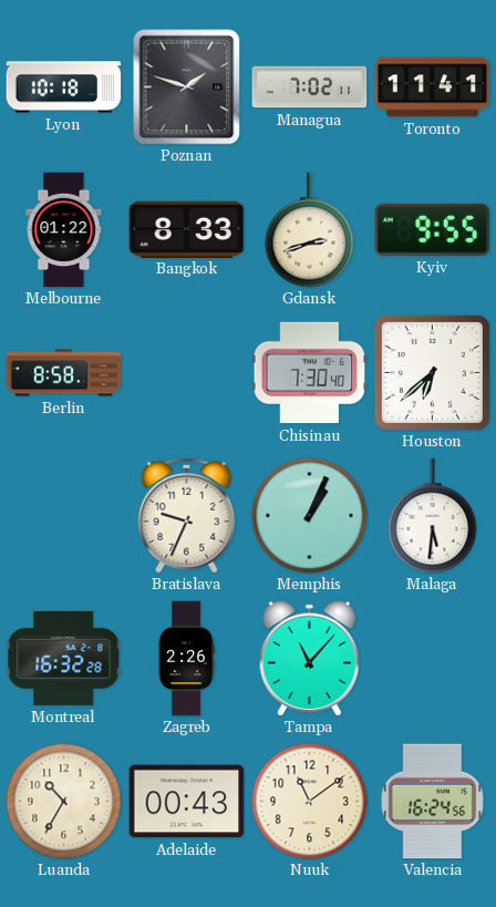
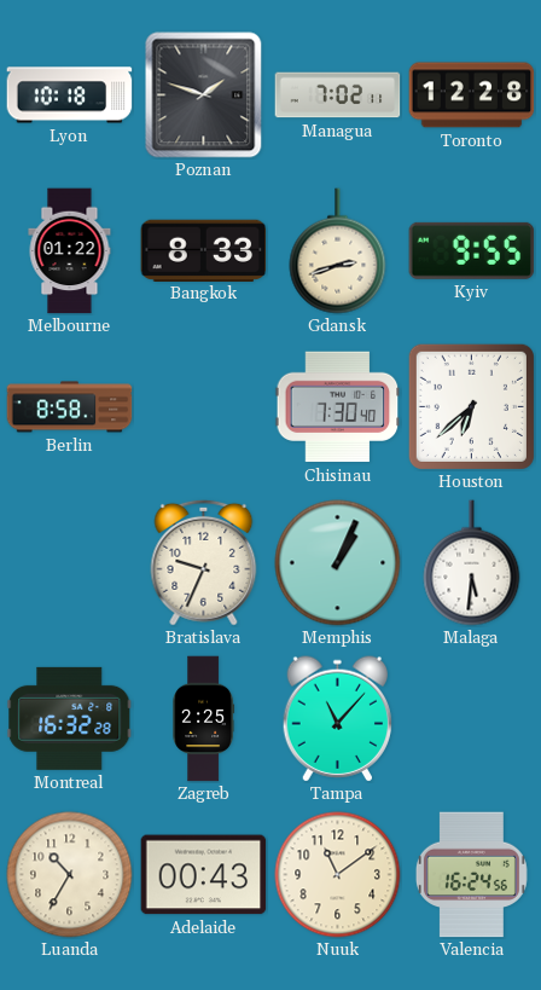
Toronto: 11:41 -> 12:28
Zagreb: 2:26 -> 2:25
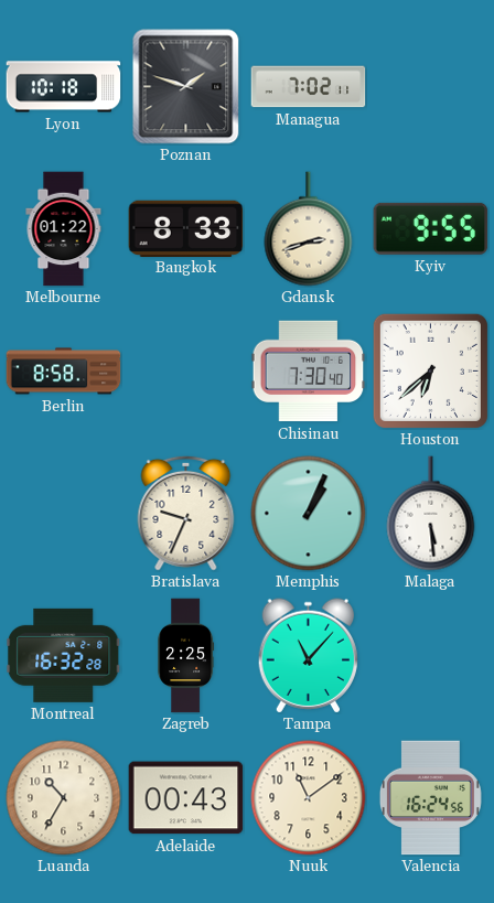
Toronto: 12:28 -> none
Malaga: 5:31 -> 5:29
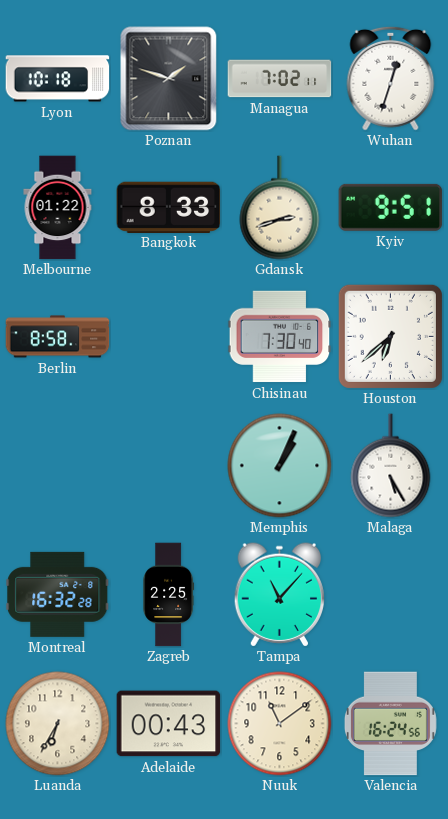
Wuhan: none -> 12:33
Kyiv: 9:55 -> 9:51
Bratislava: 9:34 -> none
Malaga: 5:29 -> 5:25
Luanda: 10:35 -> 6:35
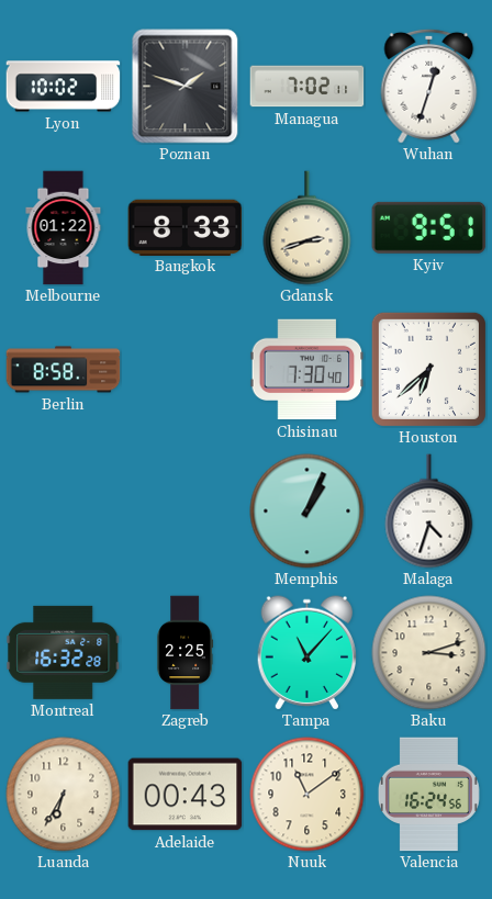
Lyon: 10:18 -> 10:02
Malaga: 5:25 -> 4:33
Baku: none -> 3:12
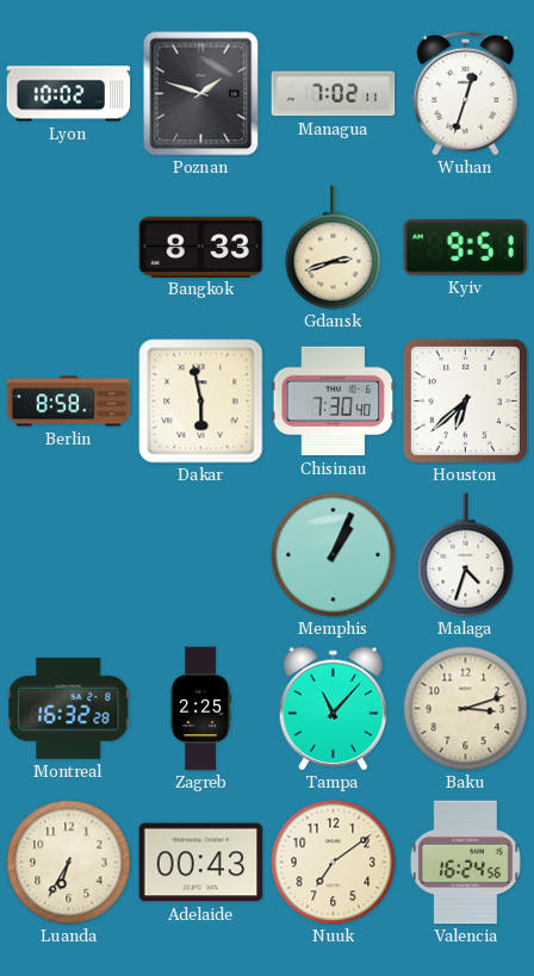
Melbourne: 01:22 -> none
Dakar: none -> 5:58
Nuuk: 11:09 -> 7:09
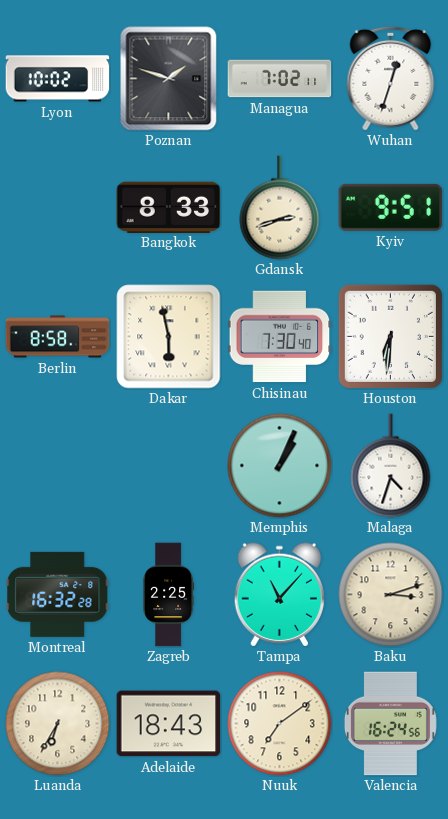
Houston: 6:38 -> 6:31
Adelaide: 00:43 -> 18:43
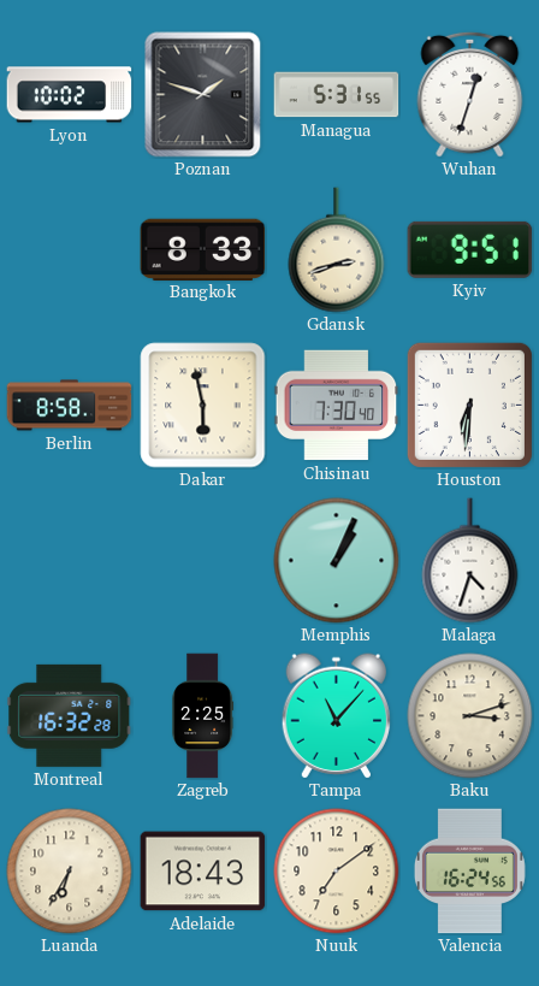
Managua: 7:02 -> 5:31
